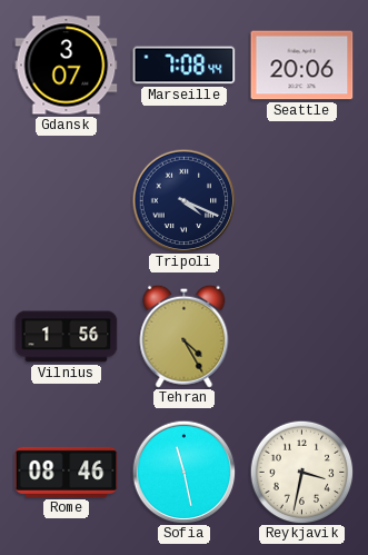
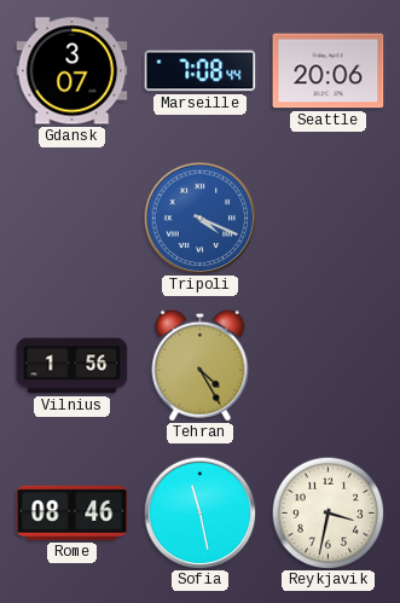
Tripoli dial: navy -> blue
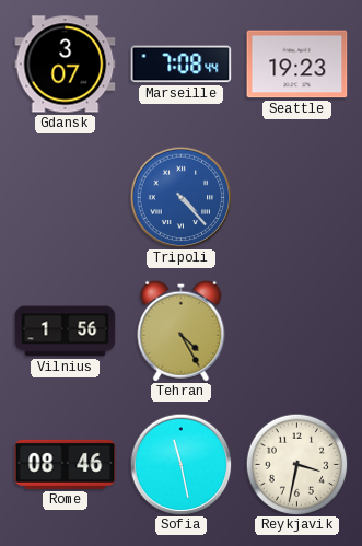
Seattle: 20:06 -> 19:23
Tripoli: 4:19 -> 4:23
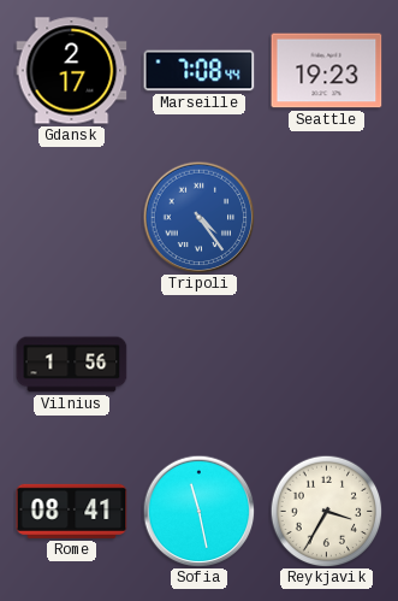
Gdansk: 3:07 -> 2:17
Tripoli: 4:23 -> 4:24
Tehran: 4:25 -> none
Rome: 08:46 -> 08:41
Reykjavik: 3:32 -> 3:35
